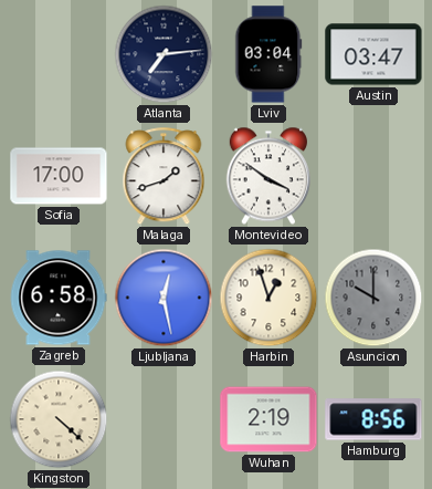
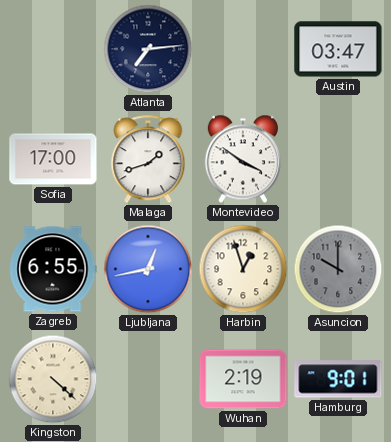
Lviv: 03:04 -> none
Zagreb: 6:58 -> 6:55
Ljubljana: 12:28 -> 12:43
Hamburg: 8:56 -> 9:01
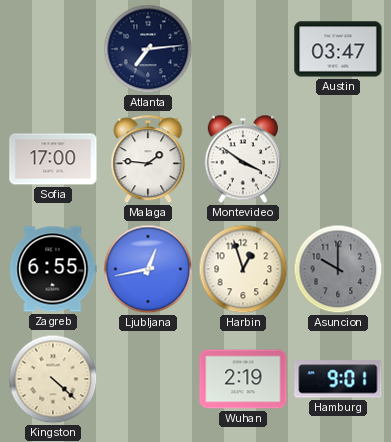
Malaga: 1:42 -> 1:46
